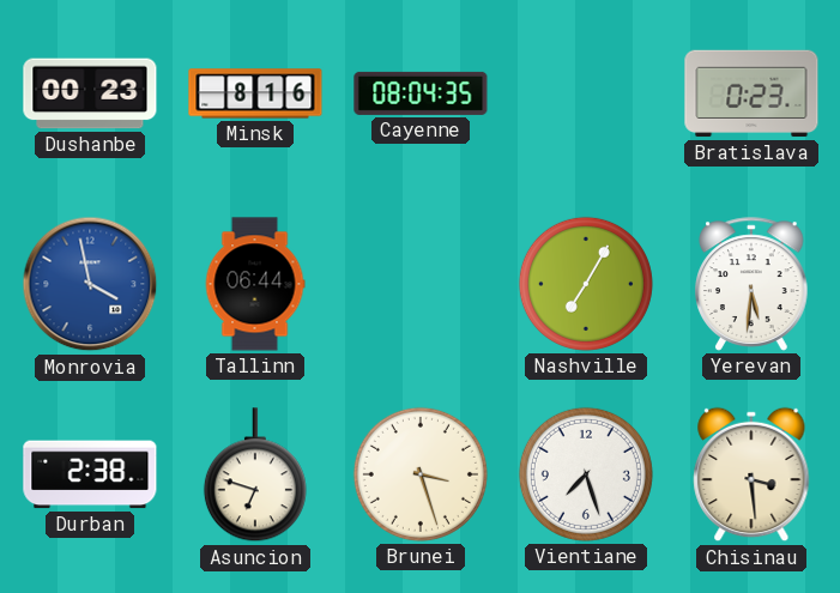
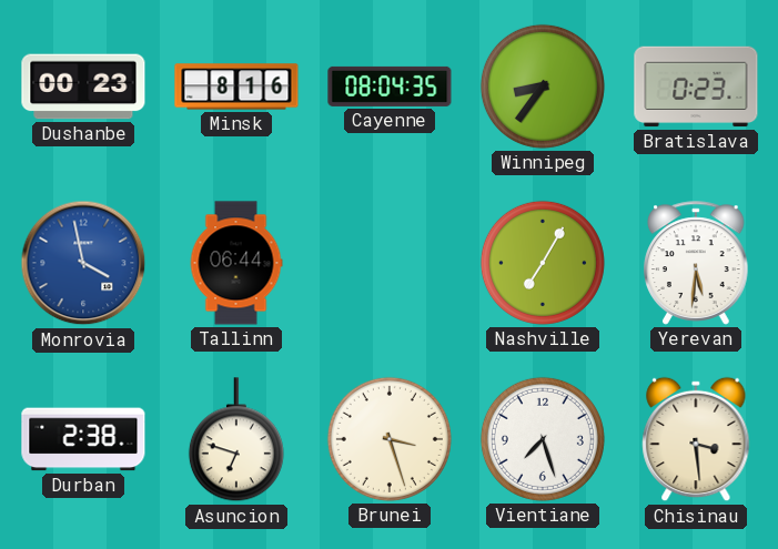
Winnipeg: none -> 8:36
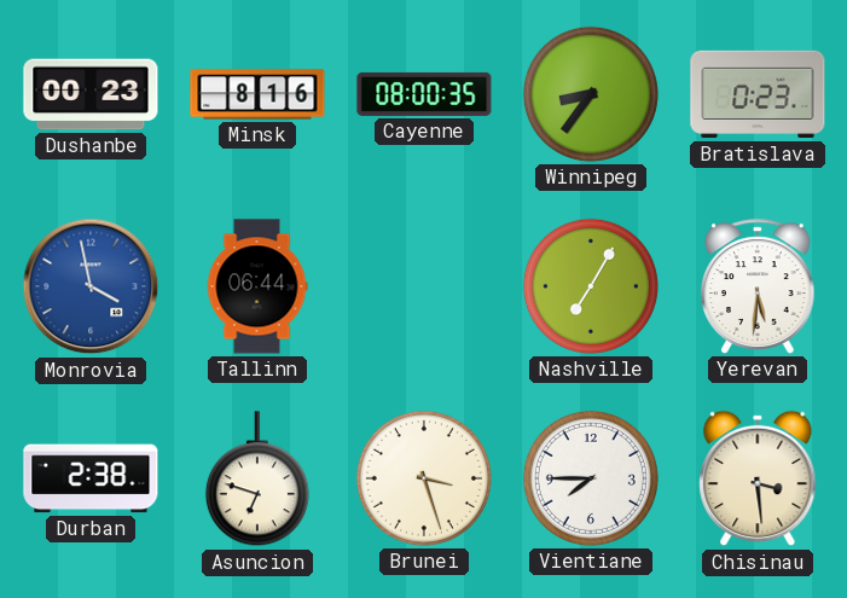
Cayenne: 08:04 -> 08:00
Vientiane: 7:27 -> 7:45
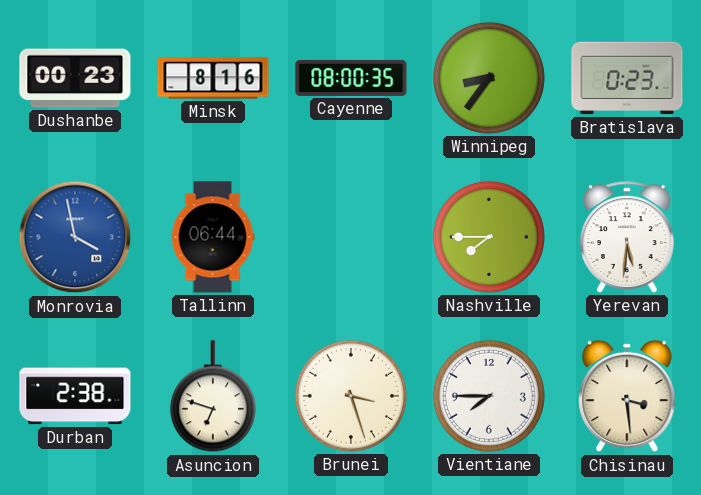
Nashville: 7:05 -> 7:45
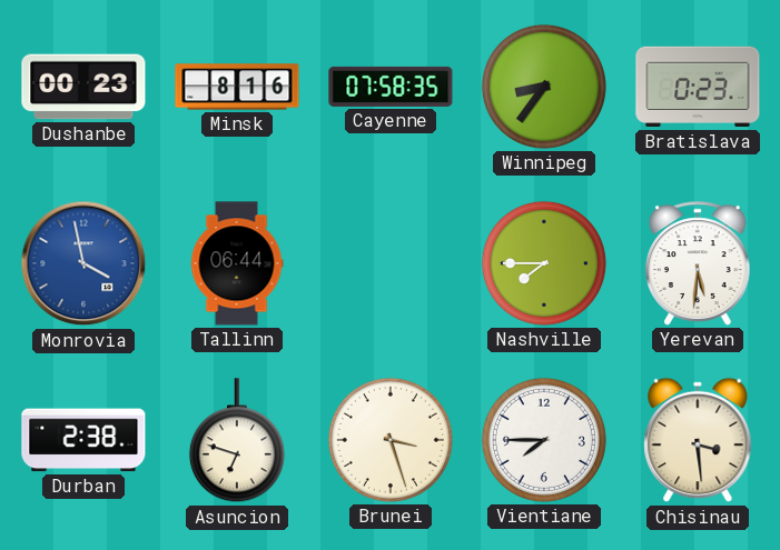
Cayenne: 08:00 -> 07:58
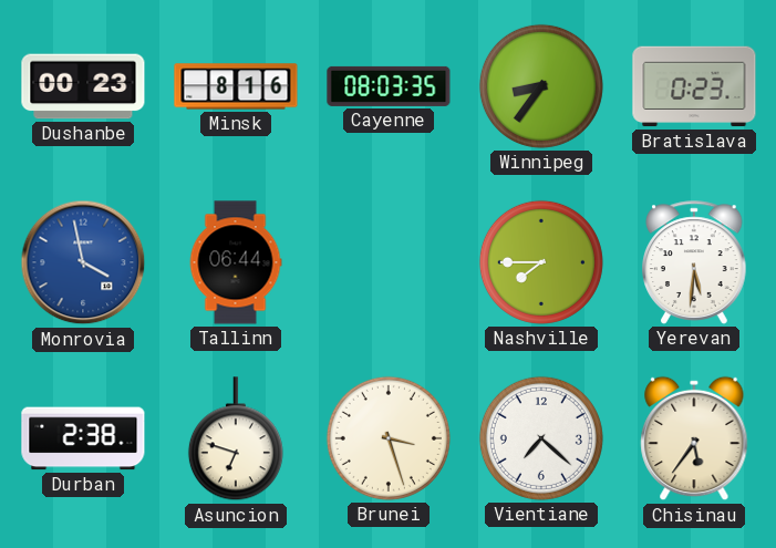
Cayenne: 07:58 -> 08:03
Vientiane: 7:45 -> 7:22
Chisinau: 3:29 -> 5:36
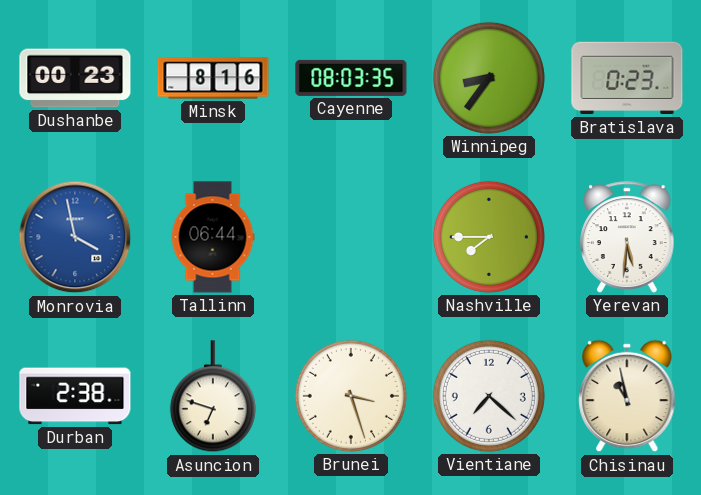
Chisinau: 5:36 -> 10:58
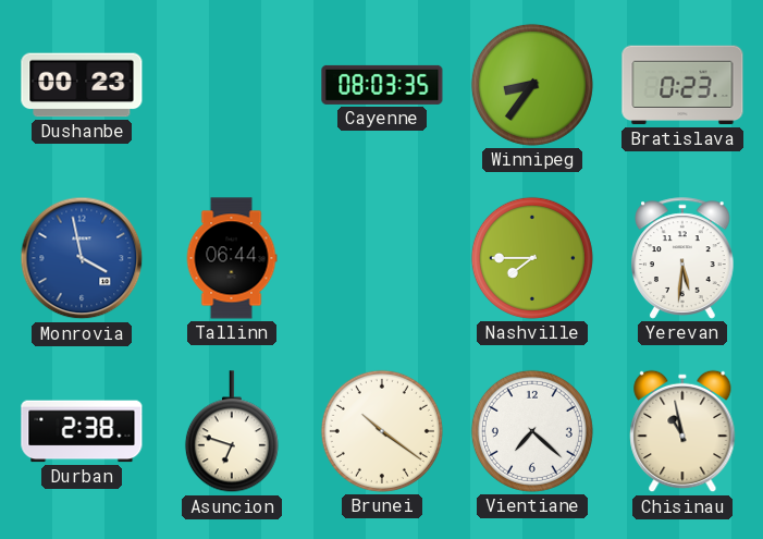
Minsk: 8:16 -> none
Brunei: 3:27 -> 10:21
